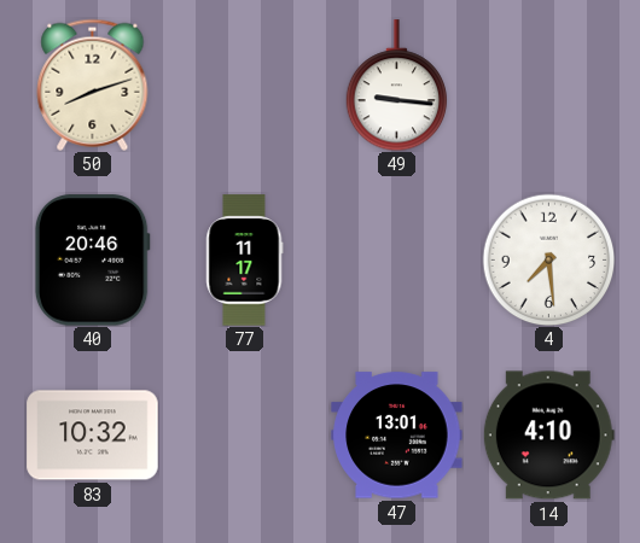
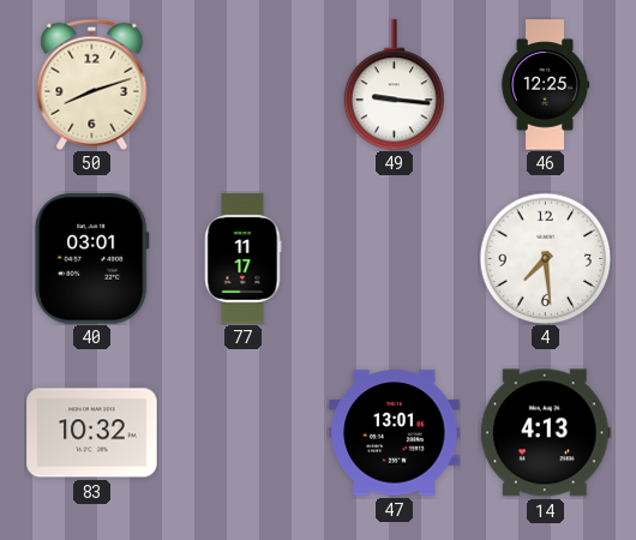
46: none -> 12:25
40: 20:46 -> 03:01
14: 4:10 -> 4:13
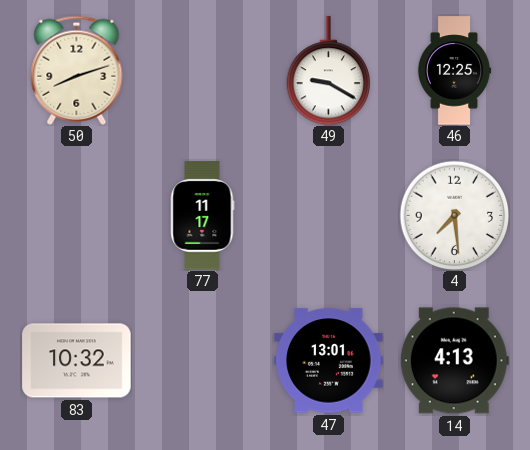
49: 9:16 -> 9:20
40: 03:01 -> none
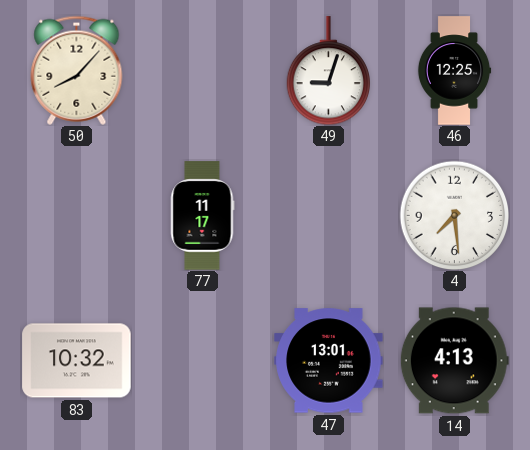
50: 8:12 -> 8:07
49: 9:20 -> 9:03
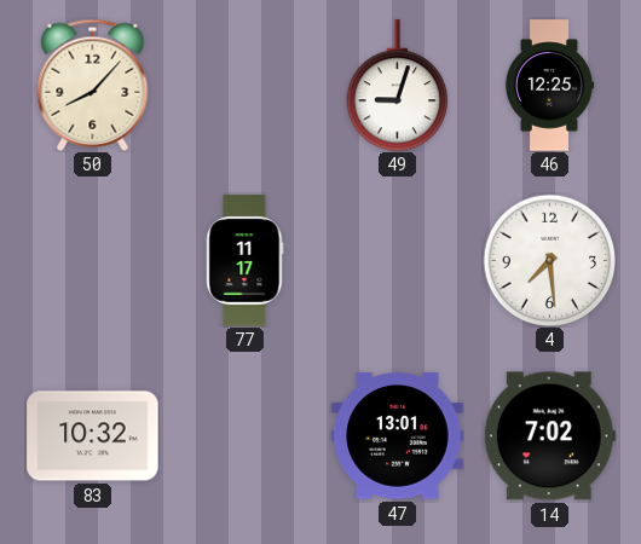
14: 4:13 -> 7:02
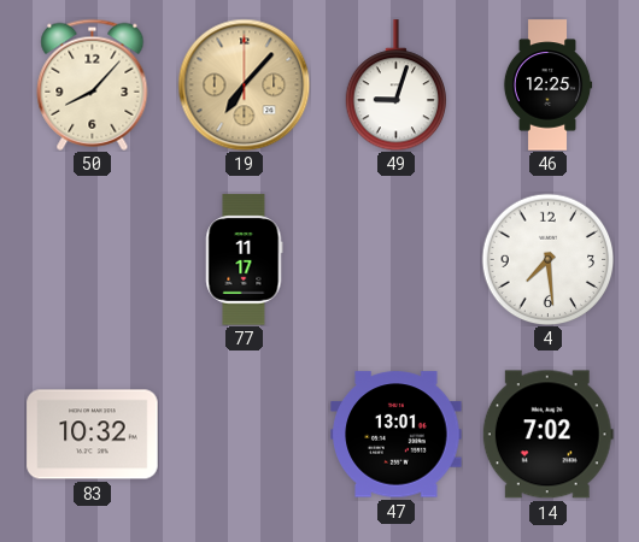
19: none -> 7:07
